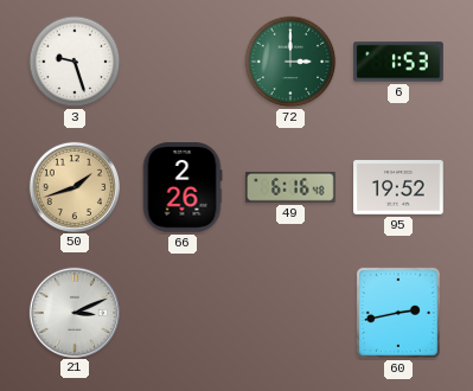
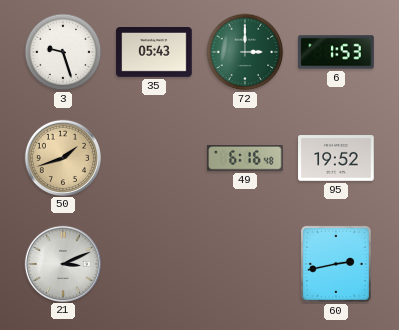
35: none -> 05:43
66: 2:26 -> none
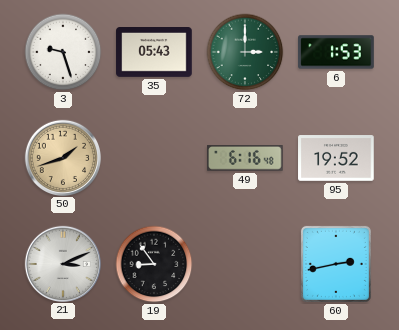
19: none -> 8:54
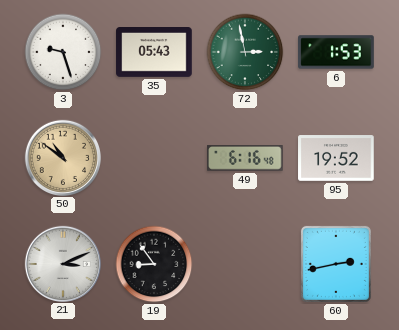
72: 3:00 -> 2:58
50: 1:42 -> 10:51
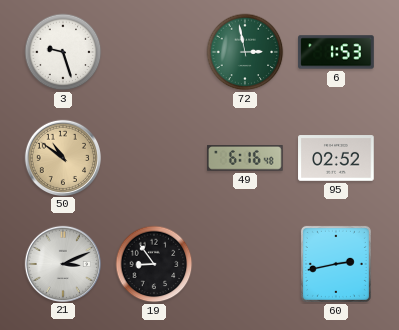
35: 05:43 -> none
95: 19:52 -> 02:52
